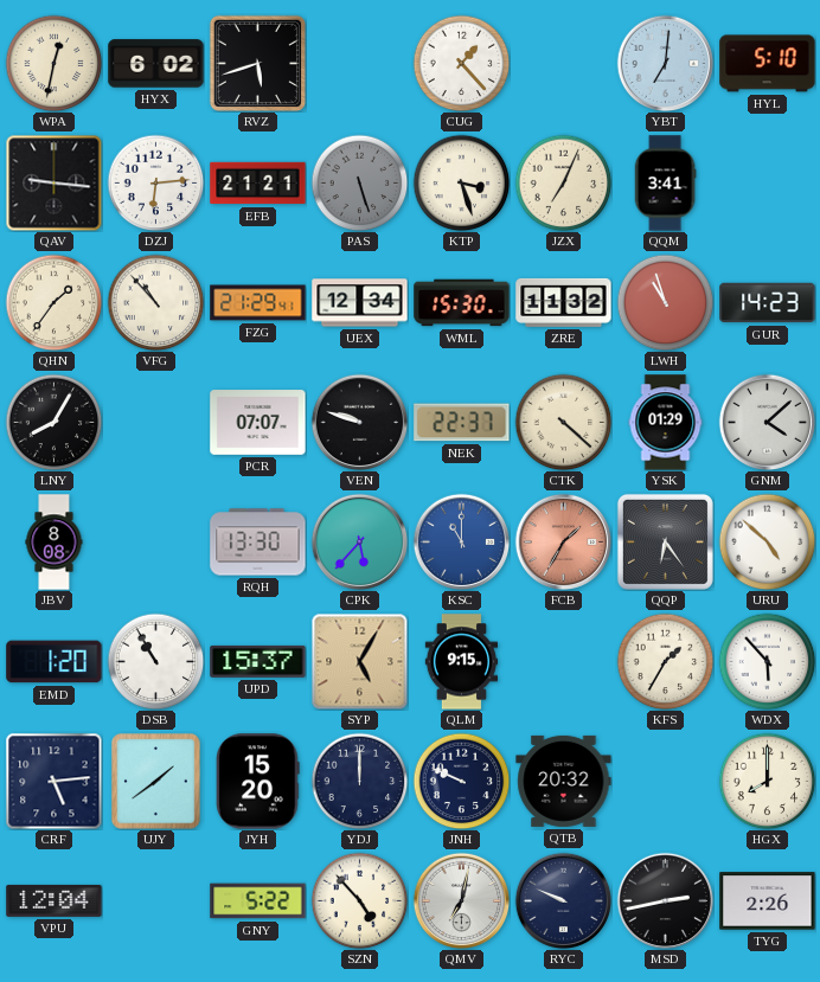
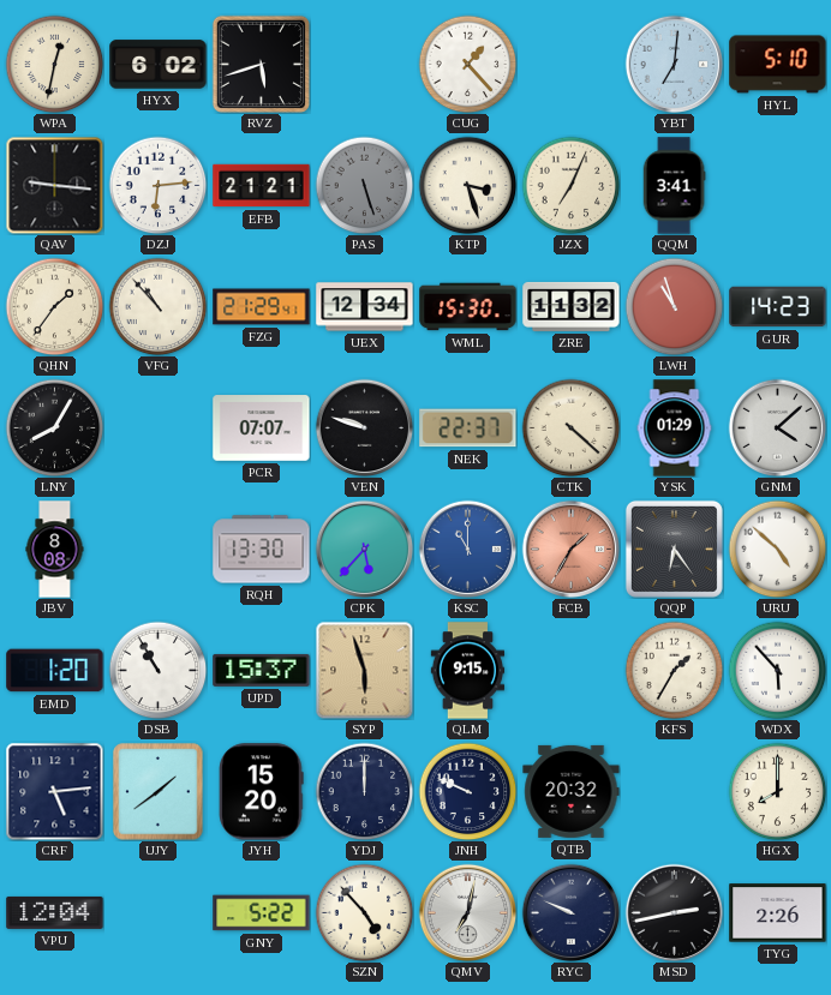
SYP: 5:05 -> 5:57
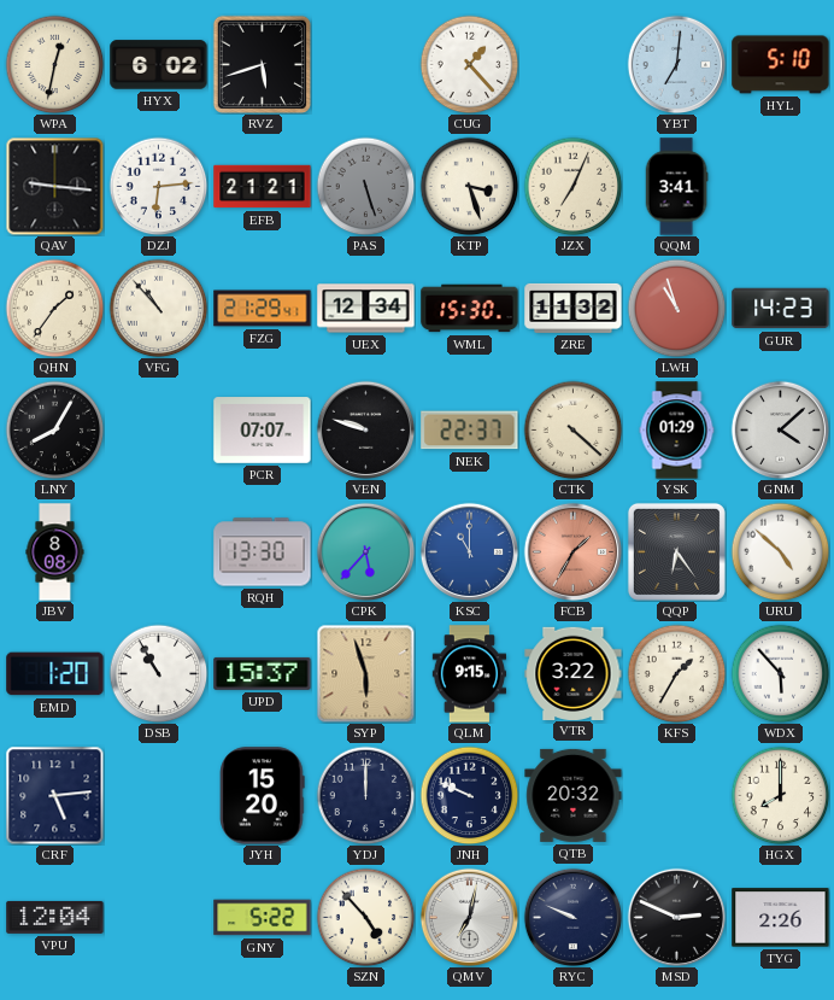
VTR: none -> 3:22
UJY: 1:39 -> none
MSD: 2:43 -> 2:49
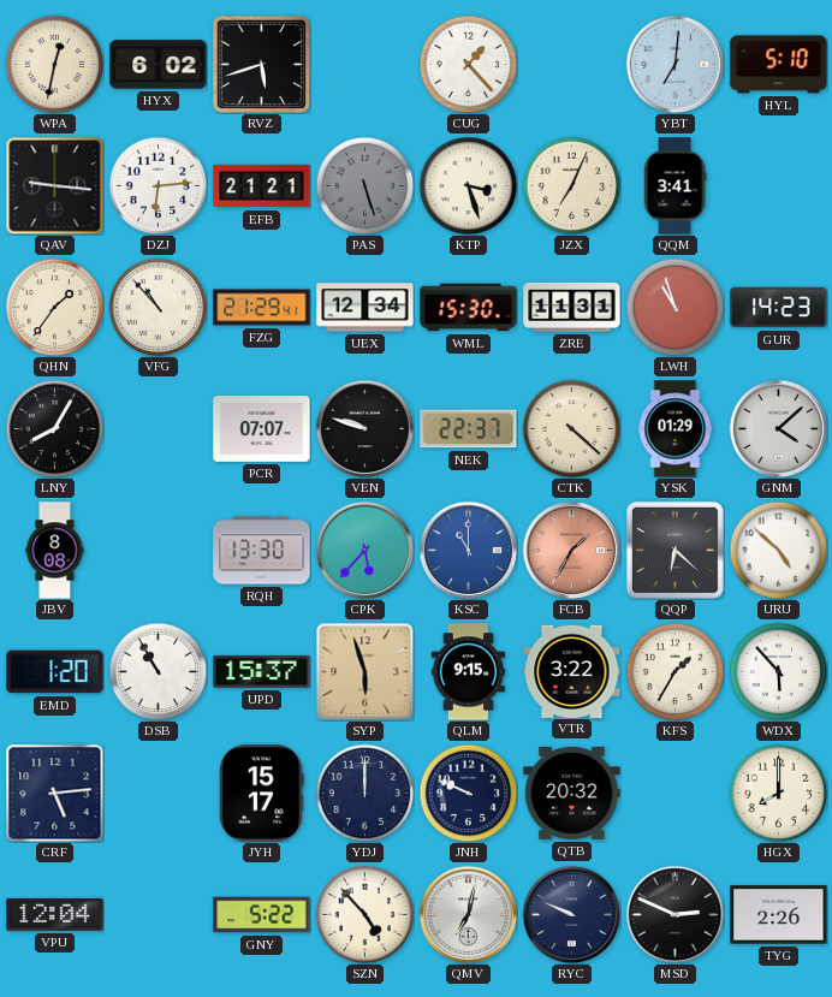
ZRE: 11:32 -> 11:31
QQP: 6:24 -> 6:22
JYH: 15:20 -> 15:17
